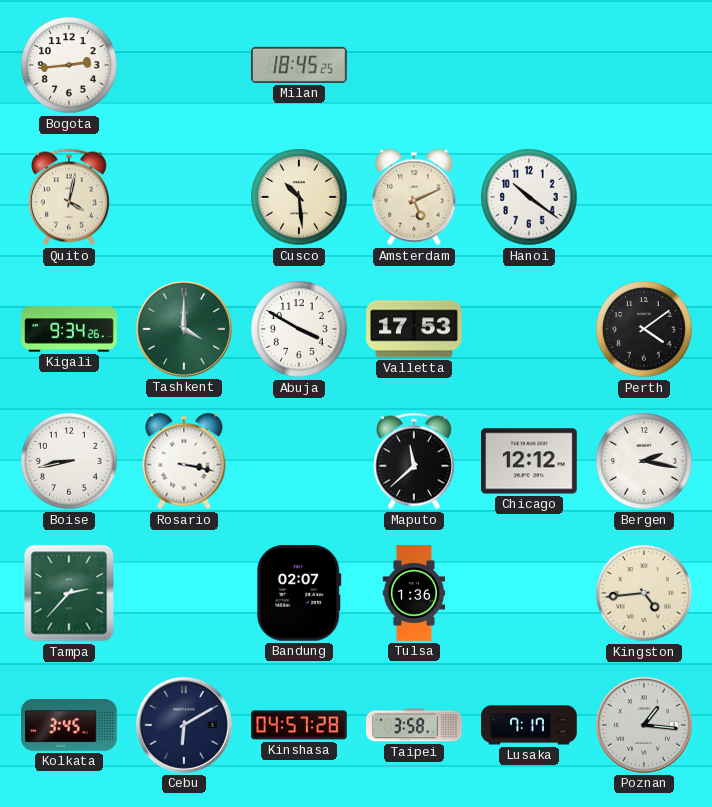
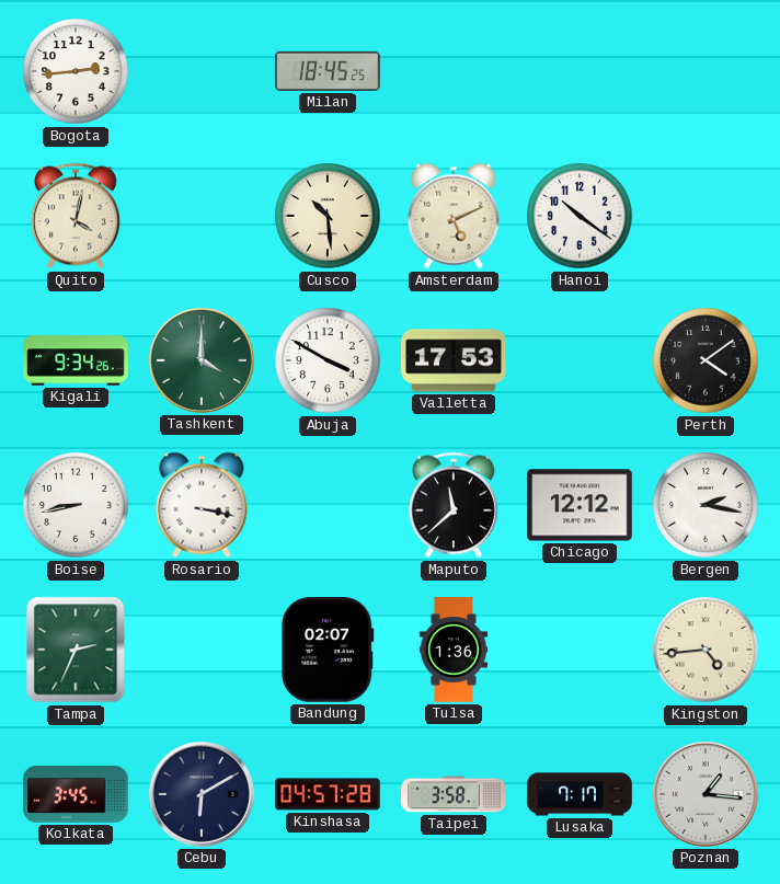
Tampa: 2:37 -> 2:34
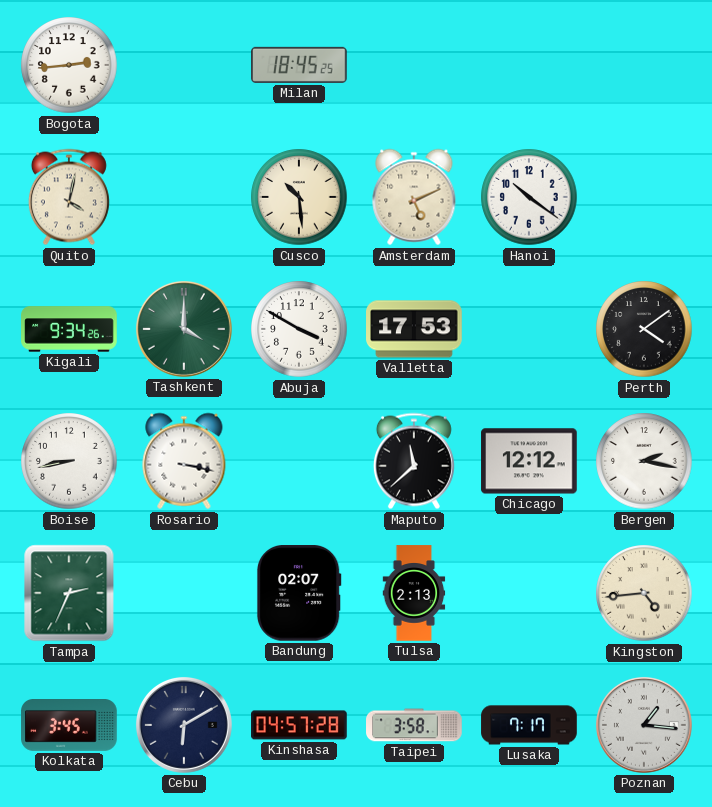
Tulsa: 1:36 -> 2:13
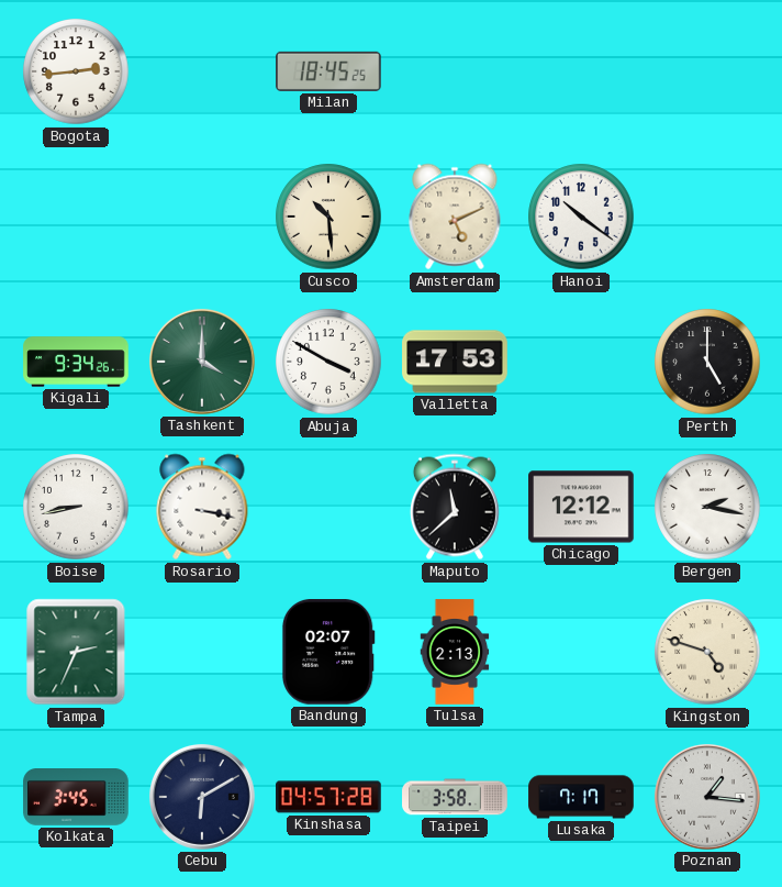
Quito: 4:02 -> none
Perth: 4:09 -> 5:00
Kingston: 4:44 -> 4:48
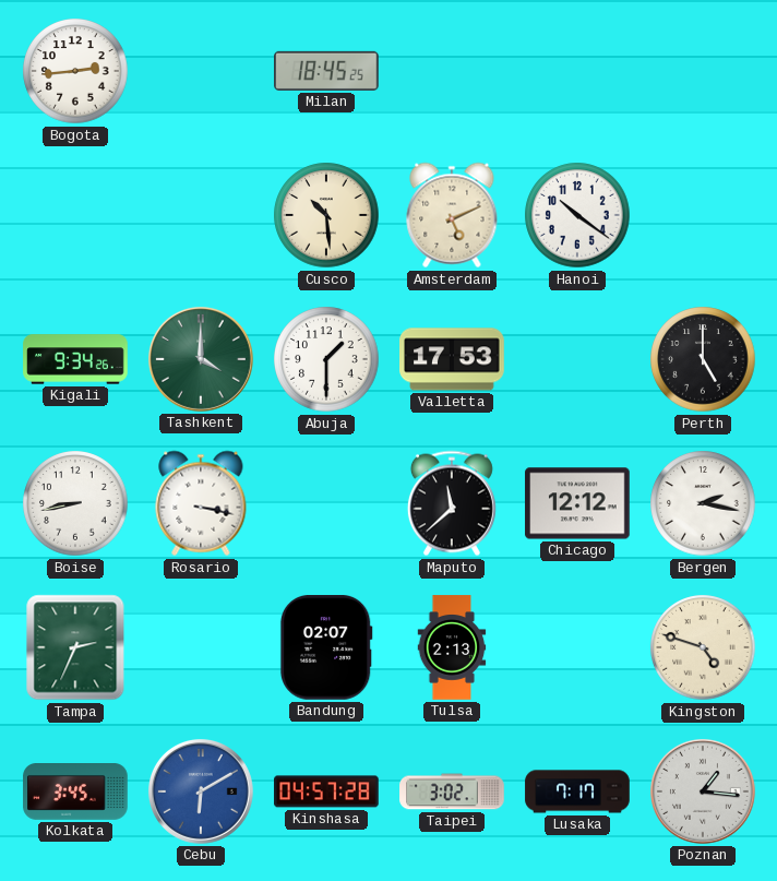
Abuja: 3:50 -> 1:30
Cebu dial: navy -> blue
Taipei: 3:58 -> 3:02
